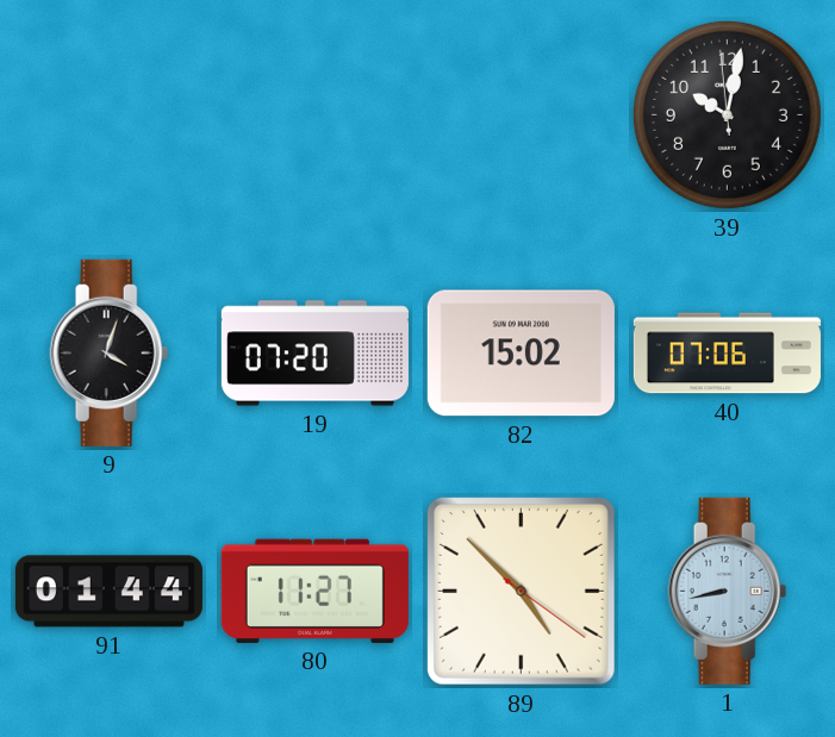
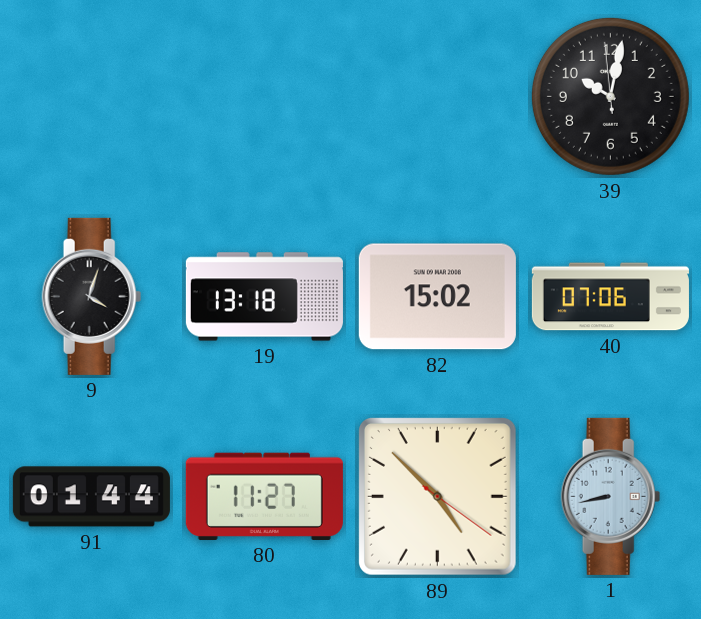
19: 07:20 -> 13:18
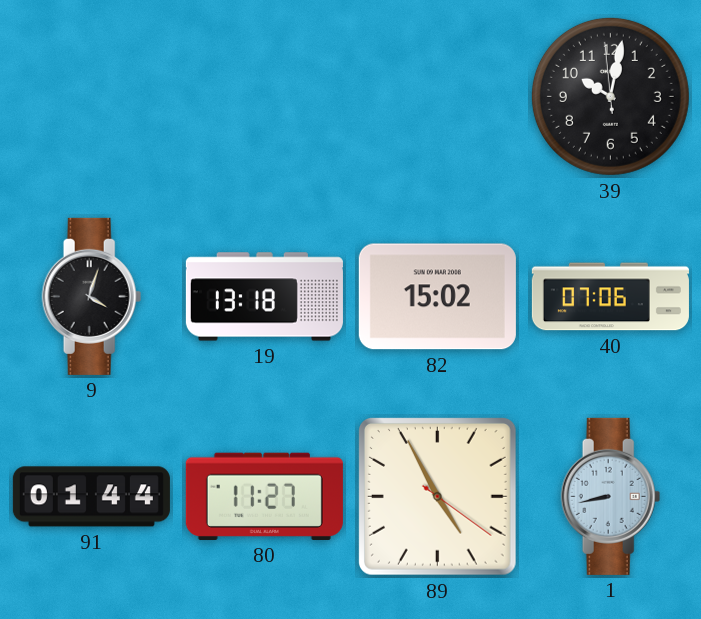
89: 4:52 -> 4:55
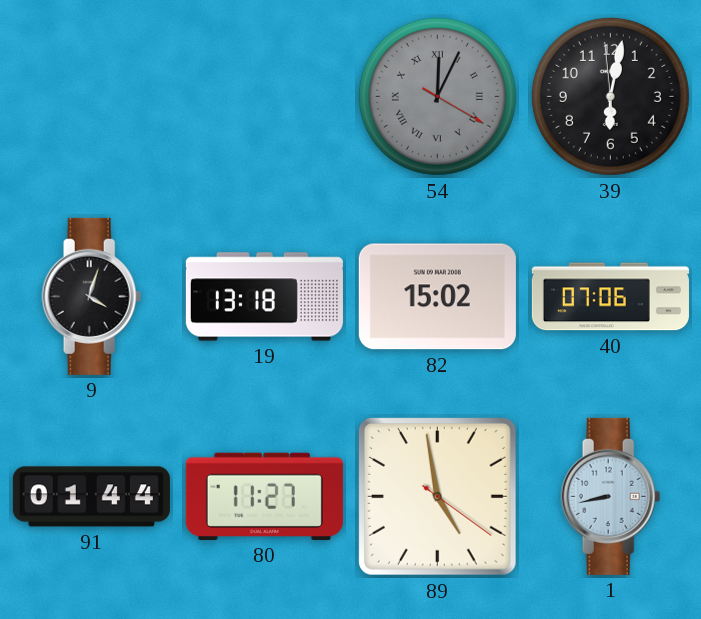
54: none -> 12:04
39: 10:01 -> 6:01
89: 4:55 -> 4:58
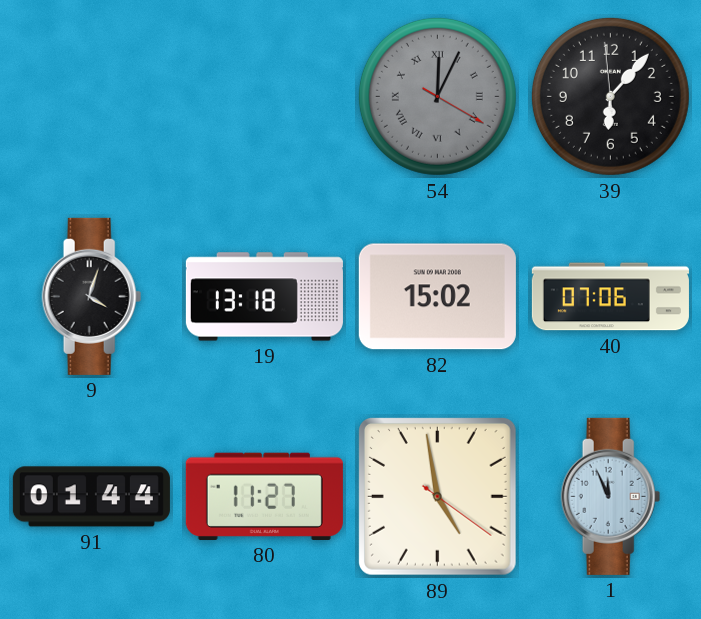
39: 6:01 -> 6:06
1: 8:43 -> 11:56
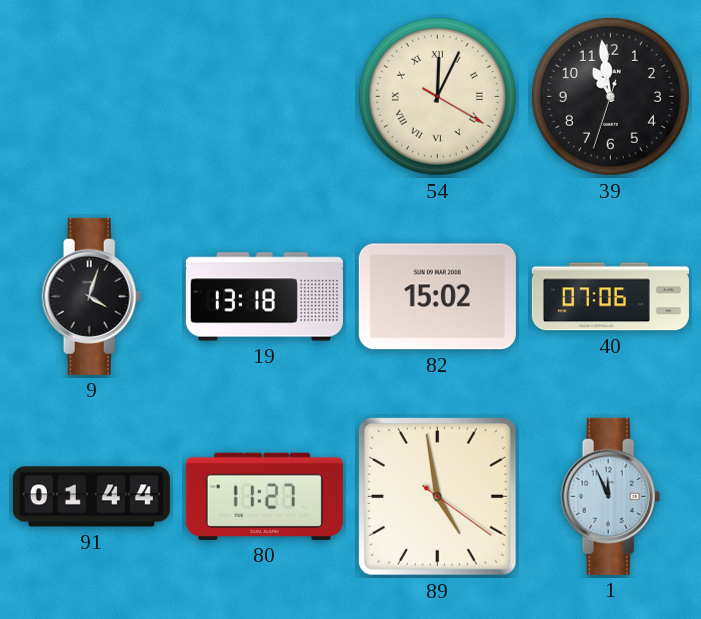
54 dial: grey -> cream
39: 6:06 -> 10:58
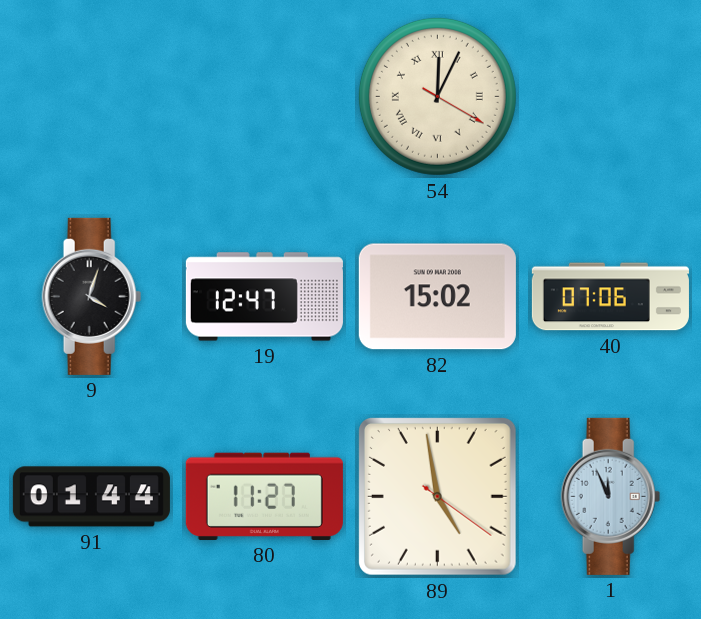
39: 10:58 -> none
19: 13:18 -> 12:47
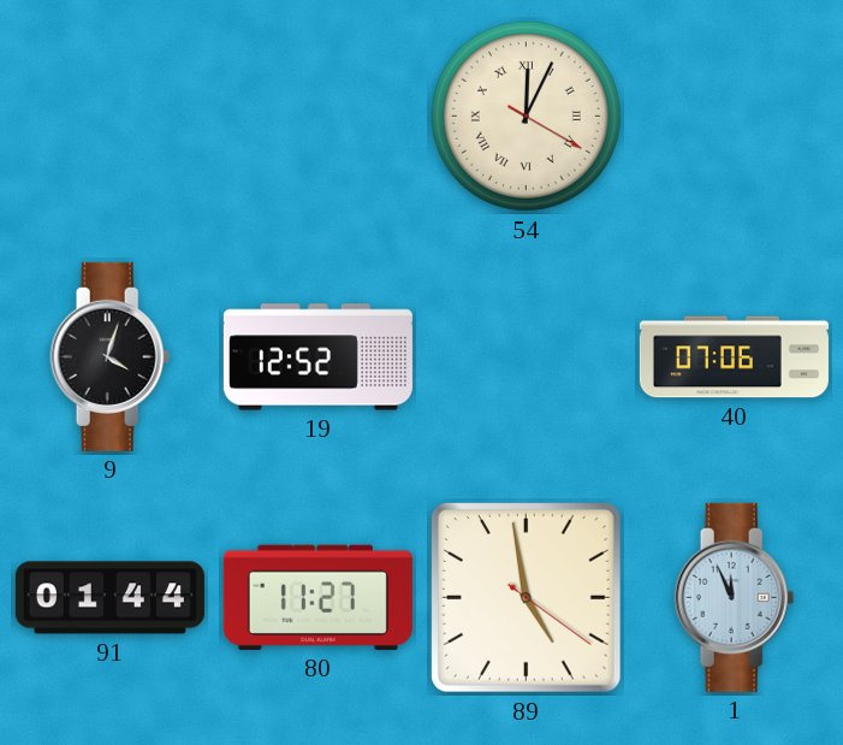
19: 12:47 -> 12:52
82: 15:02 -> none
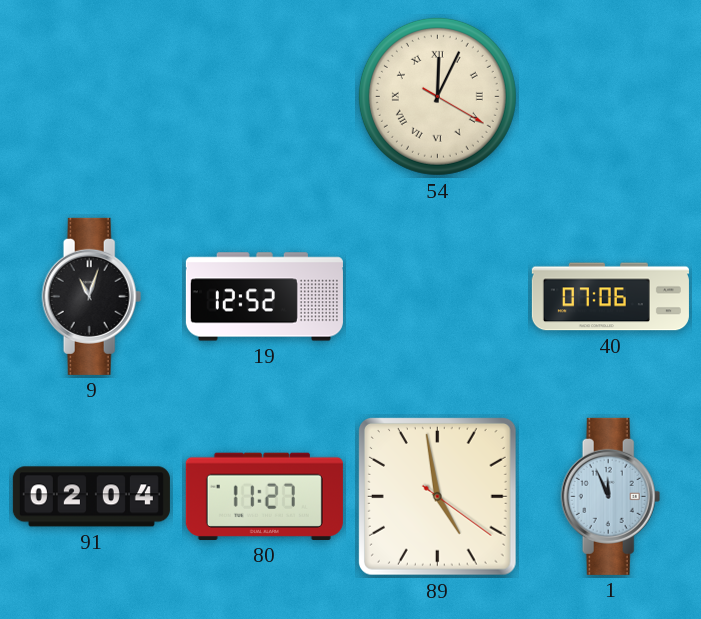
9: 4:03 -> 11:03
91: 01:44 -> 02:04
